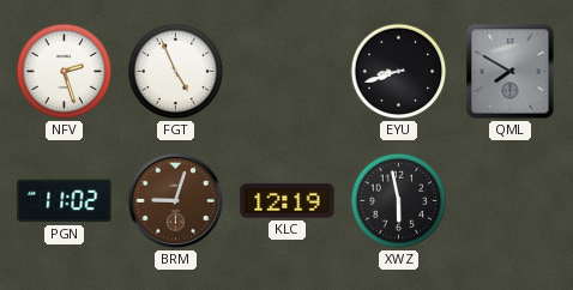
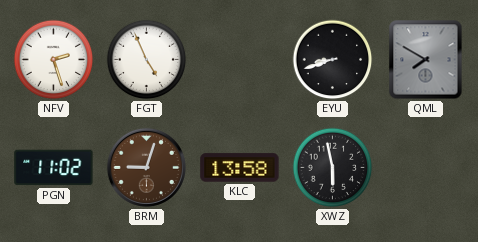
KLC: 12:19 -> 13:58
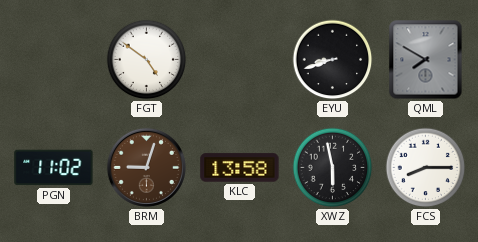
NFV: 2:27 -> none
FGT: 4:56 -> 4:51
FCS: none -> 8:15
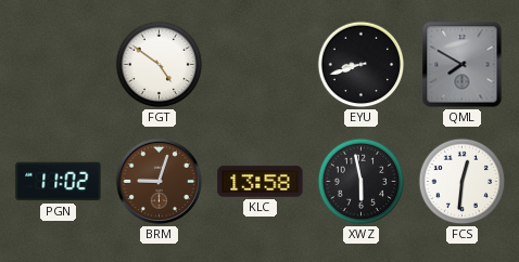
FCS: 8:15 -> 12:31
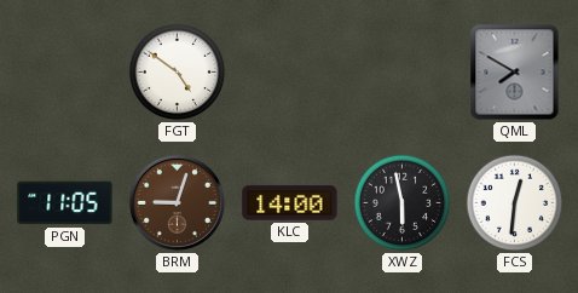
EYU: 8:42 -> none
PGN: 11:02 -> 11:05
KLC: 13:58 -> 14:00
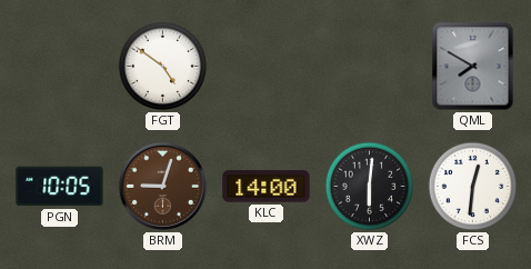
PGN: 11:05 -> 10:05
XWZ: 5:58 -> 6:01
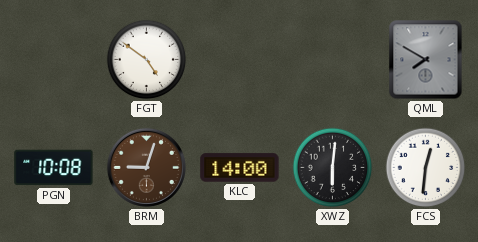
PGN: 10:05 -> 10:08
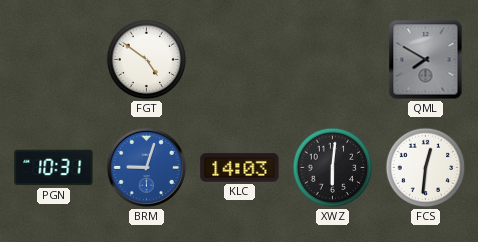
PGN: 10:08 -> 10:31
BRM dial: brown -> blue
KLC: 14:00 -> 14:03
